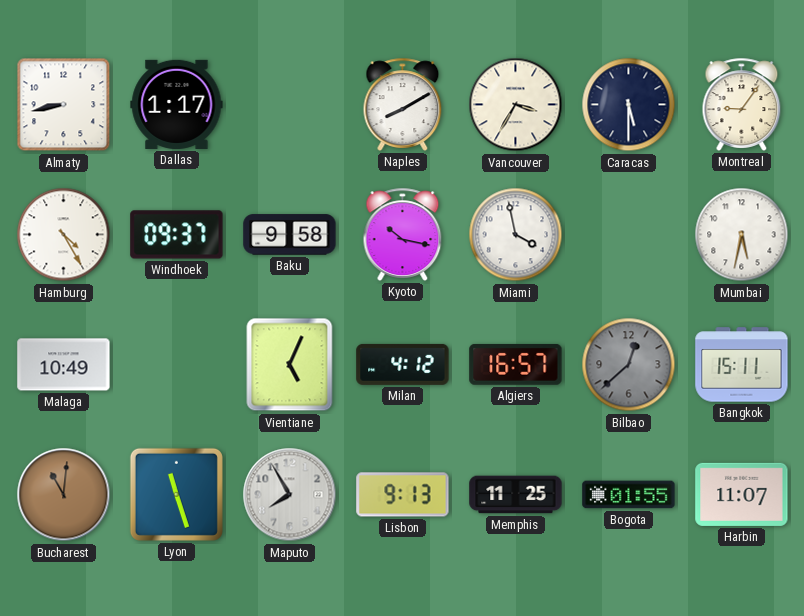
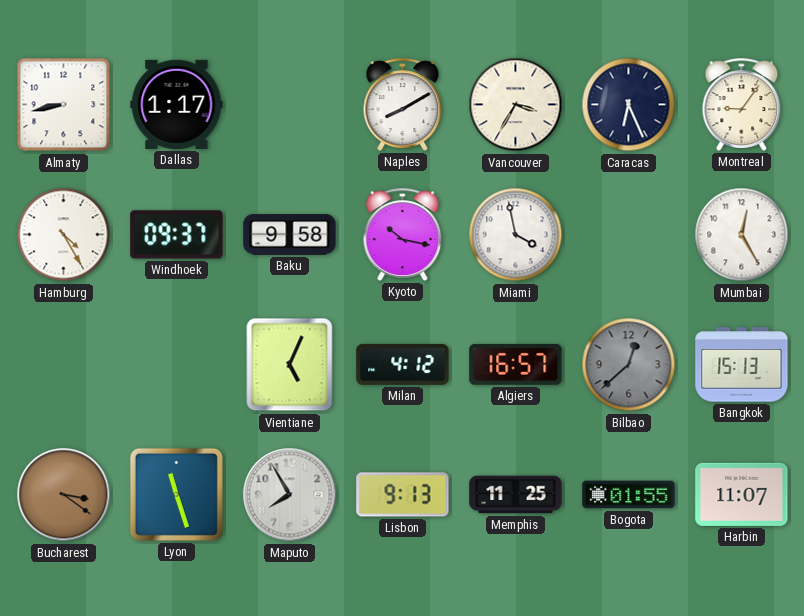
Caracas: 5:30 -> 6:26
Mumbai: 5:32 -> 12:25
Malaga: 10:49 -> none
Bangkok: 15:11 -> 15:13
Bucharest: 11:01 -> 3:21
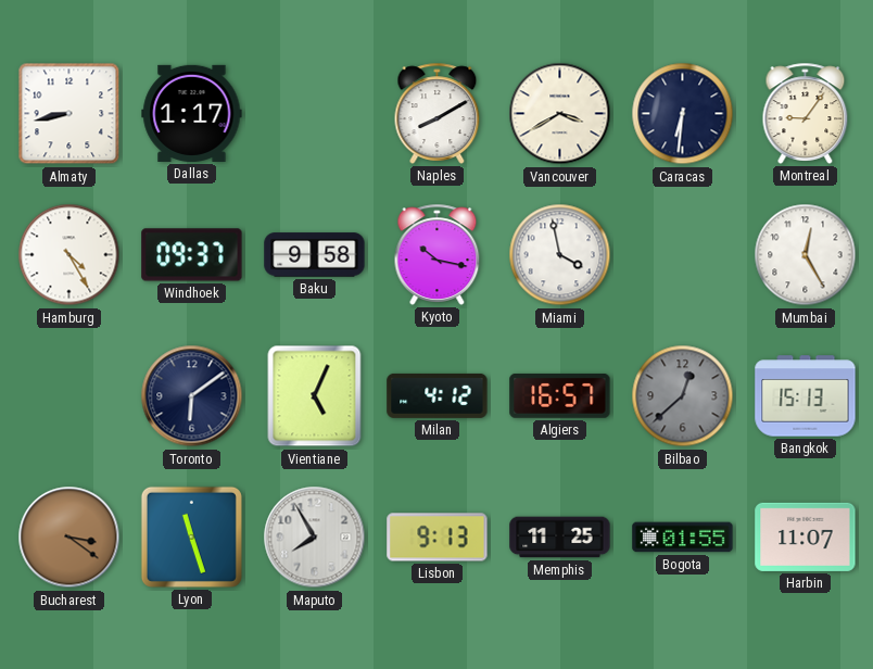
Vancouver: 3:35 -> 3:40
Caracas: 6:26 -> 6:31
Toronto: none -> 6:09
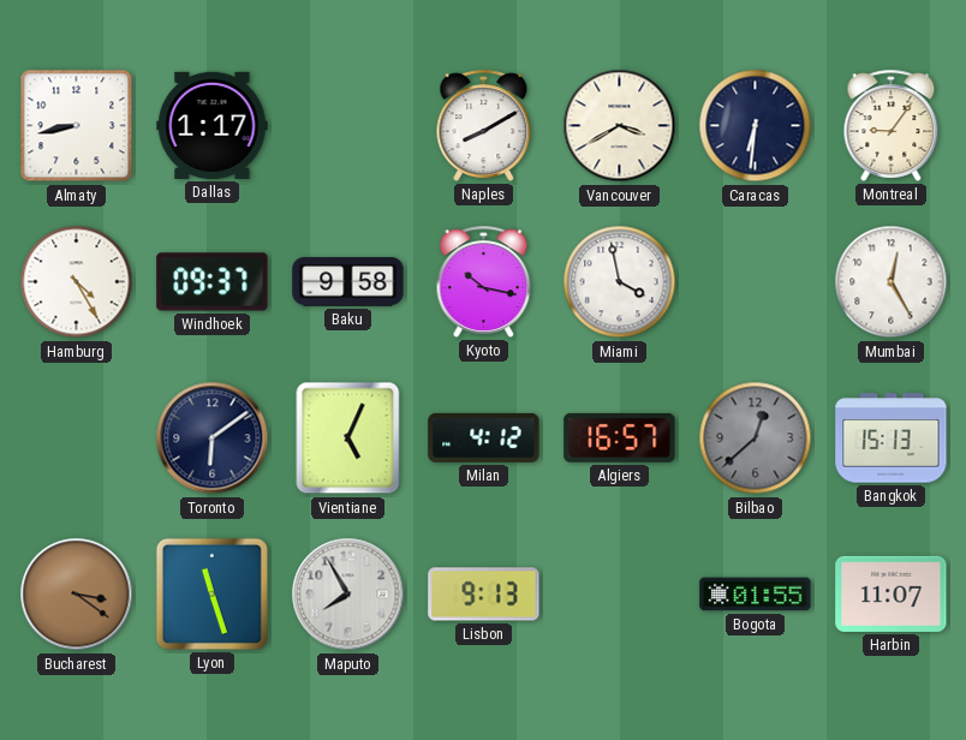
Memphis: 11:25 -> none
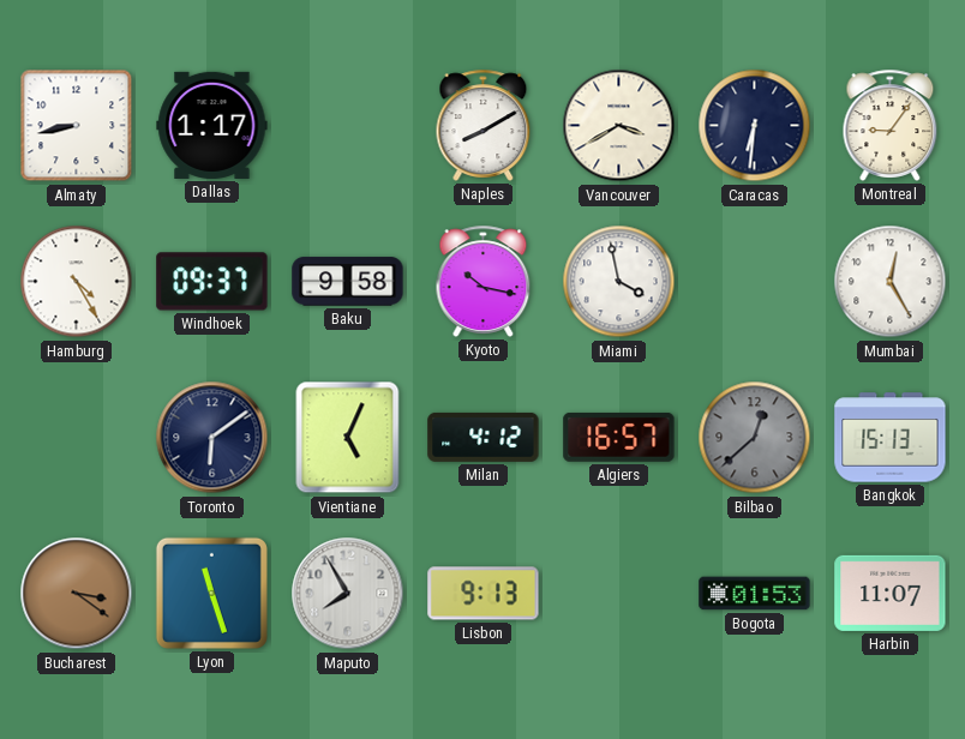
Bogota: 01:55 -> 01:53
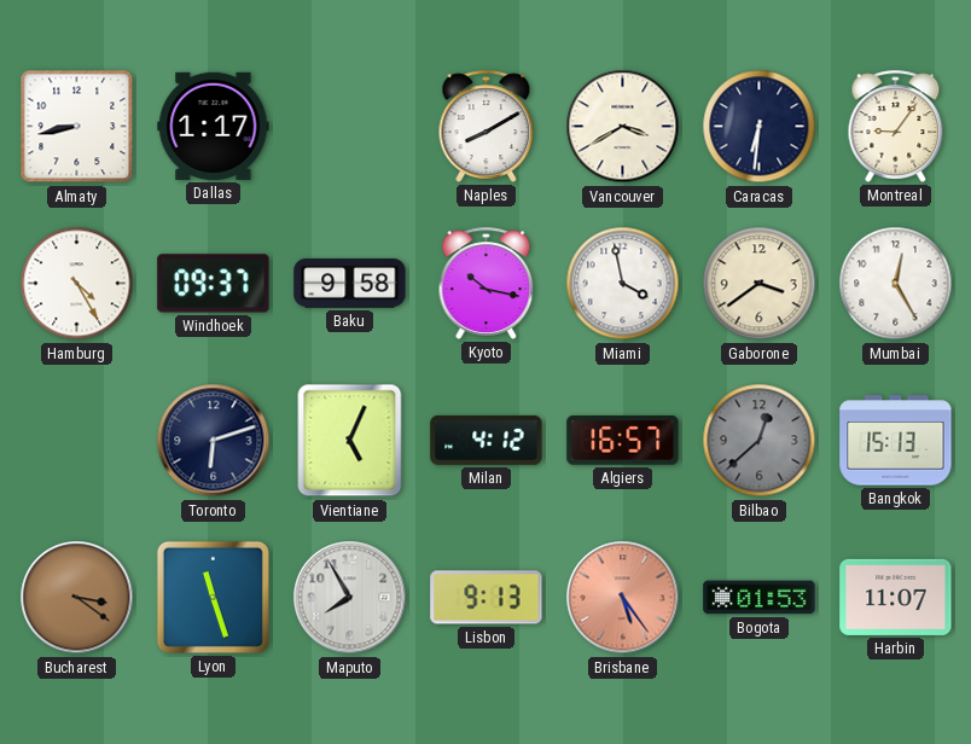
Gaborone: none -> 3:39
Toronto: 6:09 -> 6:12
Brisbane: none -> 5:24
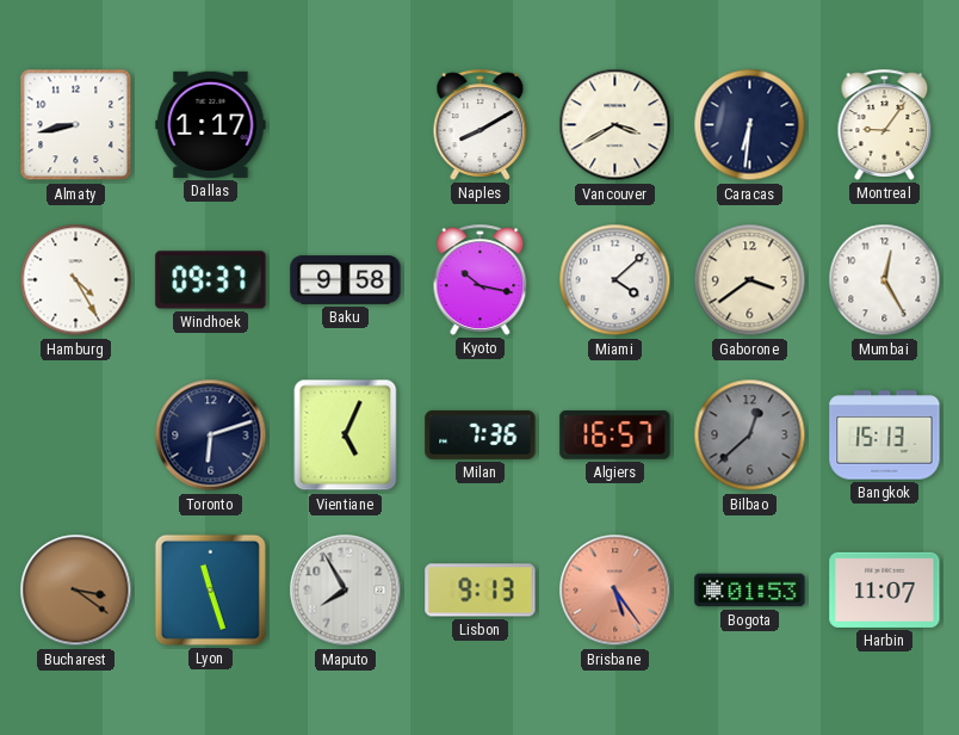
Miami: 3:58 -> 4:08
Milan: 4:12 -> 7:36
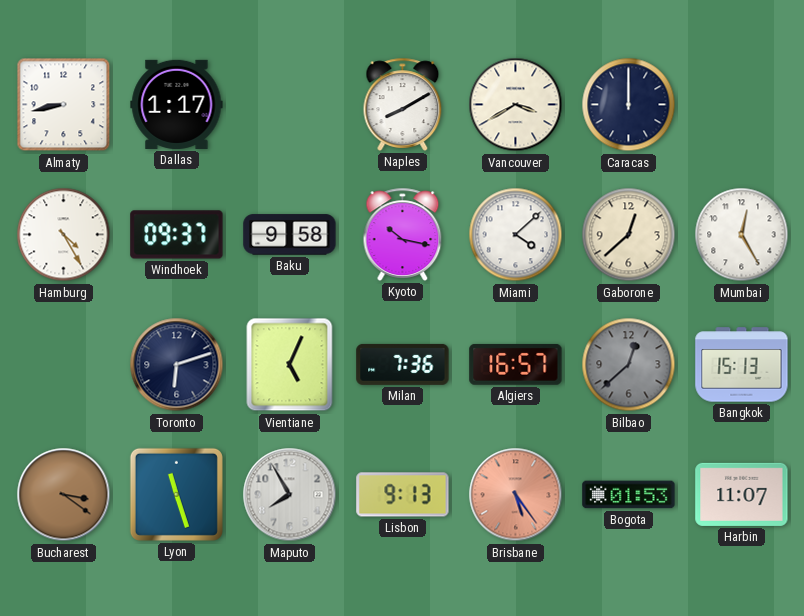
Caracas: 6:31 -> 12:00
Montreal: 9:06 -> none
Gaborone: 3:39 -> 12:38
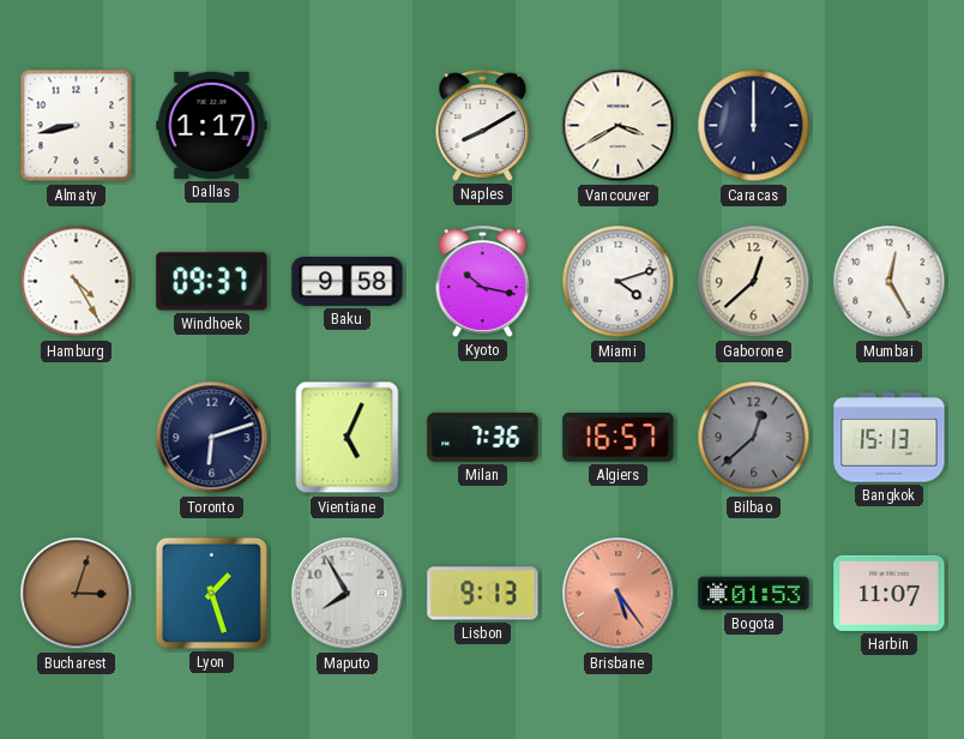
Miami: 4:08 -> 4:12
Bucharest: 3:21 -> 3:03
Lyon: 11:27 -> 1:27
